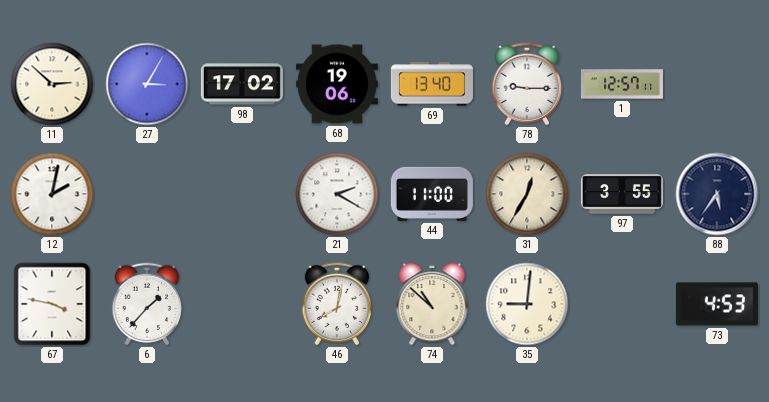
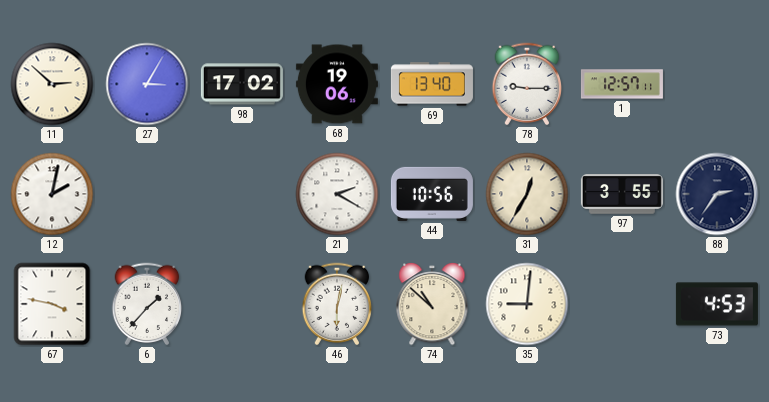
44: 11:00 -> 10:56
88: 5:36 -> 2:36
46: 8:02 -> 6:02
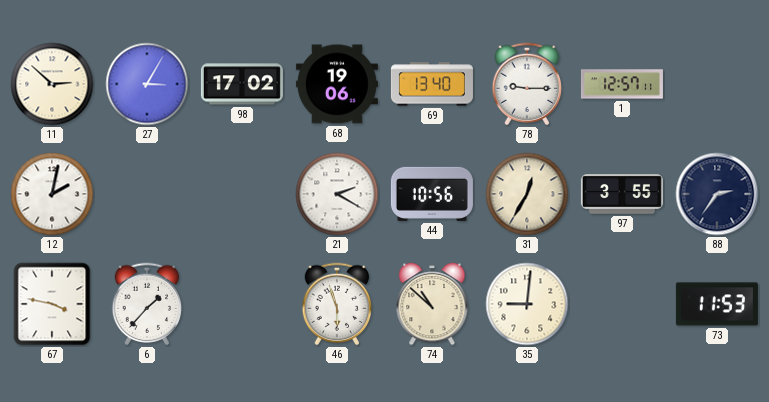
46: 6:02 -> 5:57
73: 4:53 -> 11:53
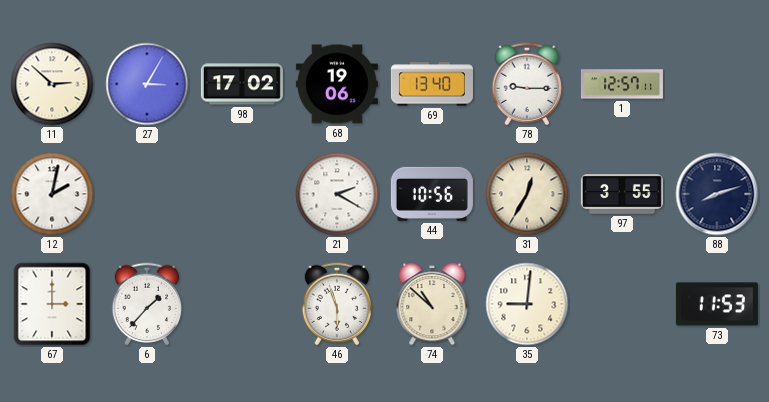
88: 2:36 -> 8:12
67: 3:47 -> 3:00
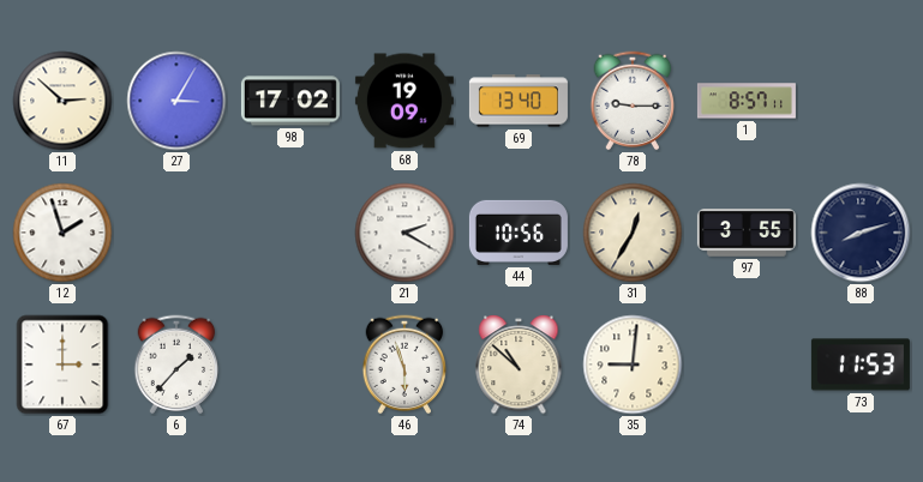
68: 19:06 -> 19:09
1: 12:57 -> 8:57
12: 2:02 -> 1:57
